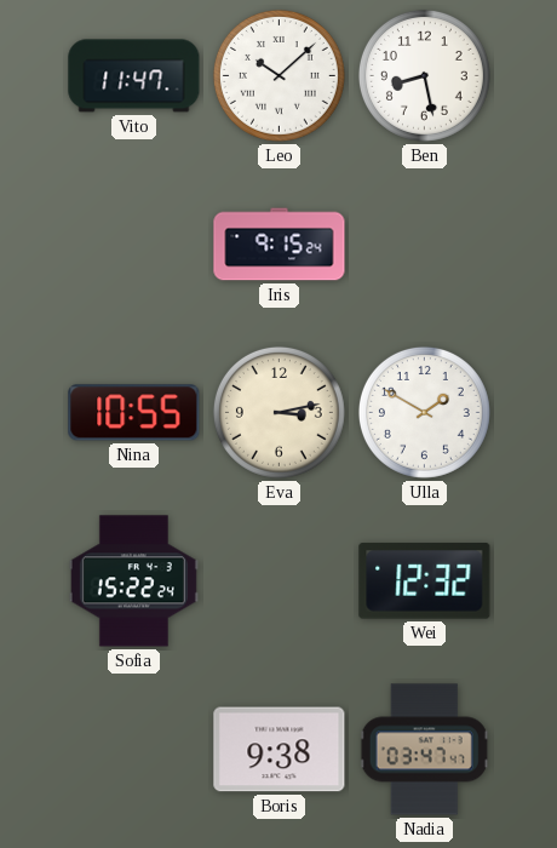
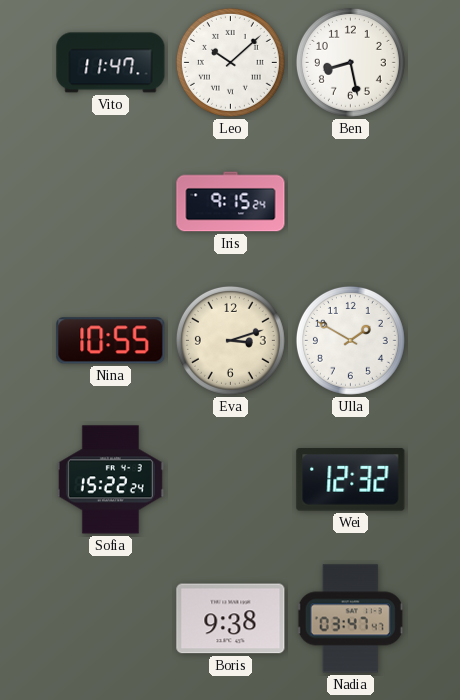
Eva: 3:13 -> 3:12
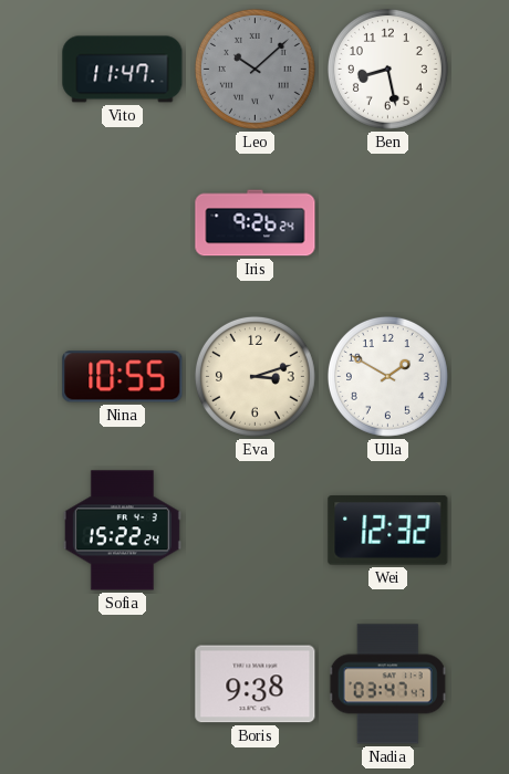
Leo dial: white -> grey
Iris: 9:15 -> 9:26
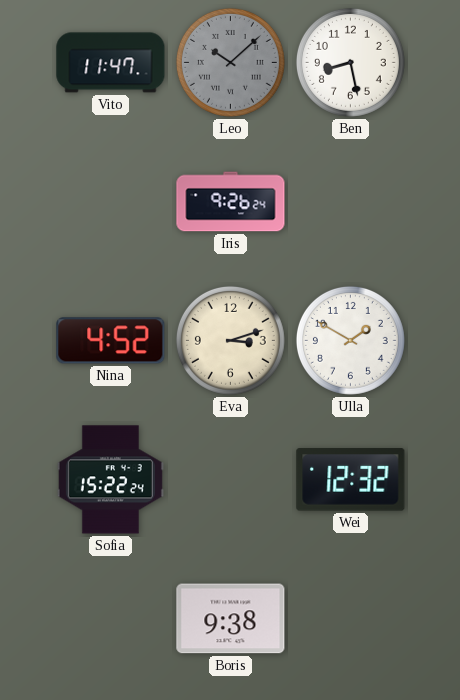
Nina: 10:55 -> 4:52
Nadia: 03:47 -> none
